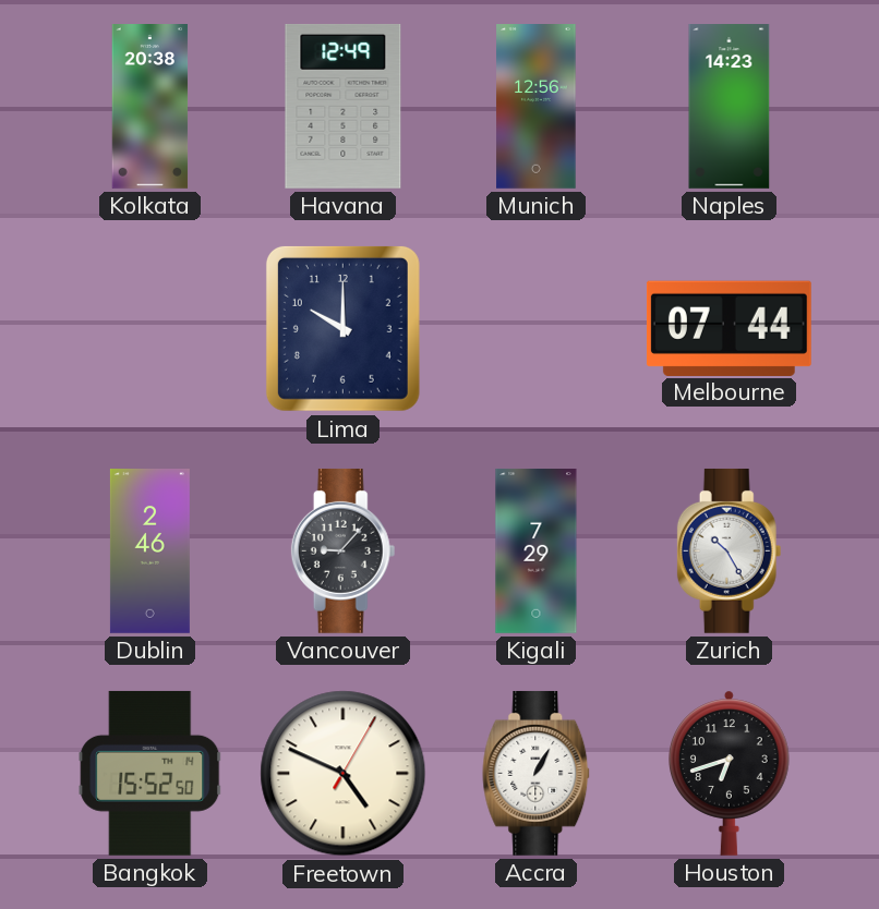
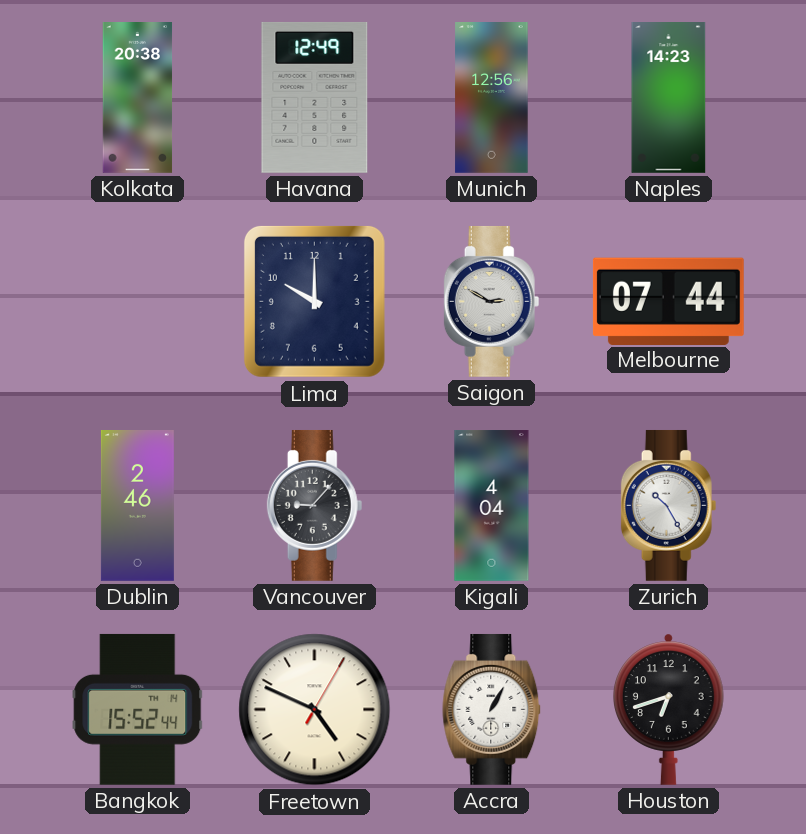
Saigon: none -> 2:50
Kigali: 7:29 -> 4:04
Bangkok: 15:52:50 -> 15:52:44
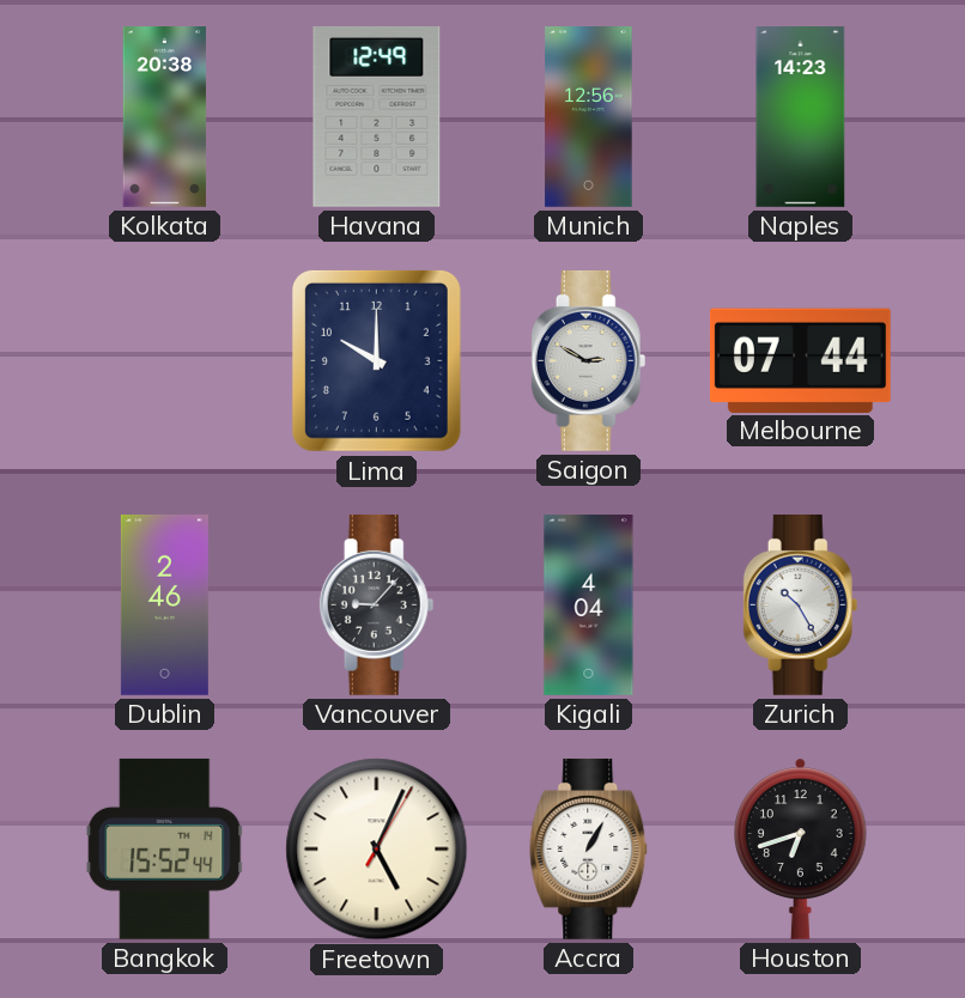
Freetown: 4:49 -> 5:04
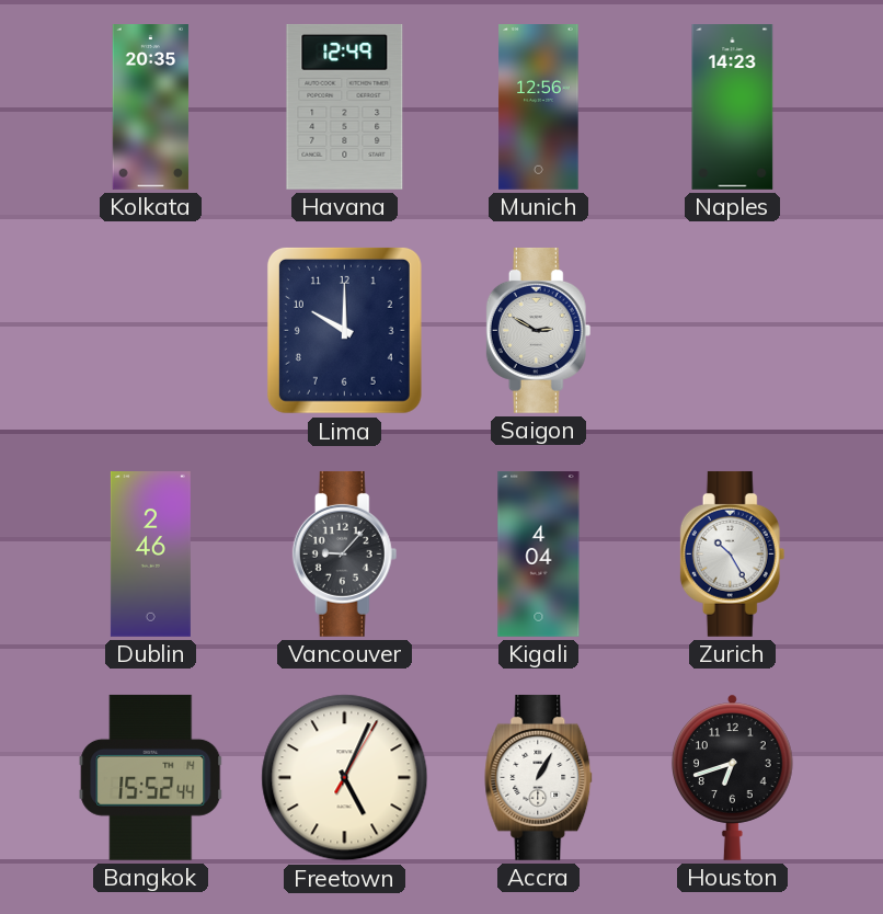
Kolkata: 20:38 -> 20:35
Melbourne: 07:44 -> none
